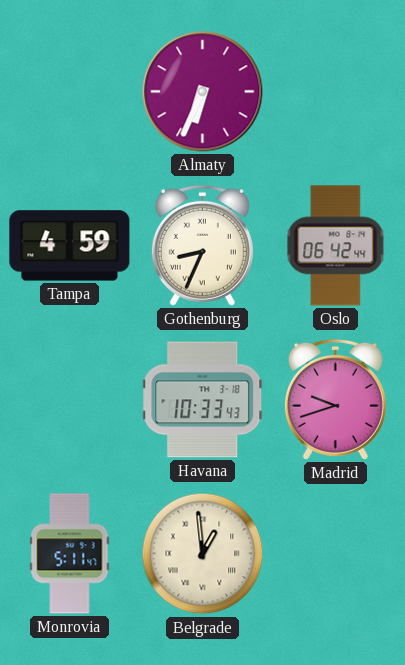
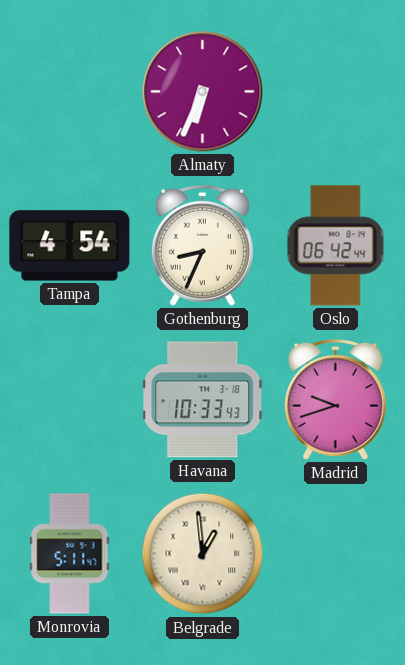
Tampa: 4:59 -> 4:54
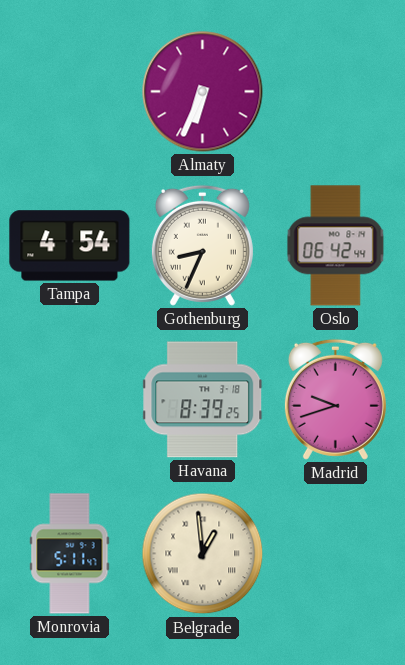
Havana: 10:33 -> 8:39
